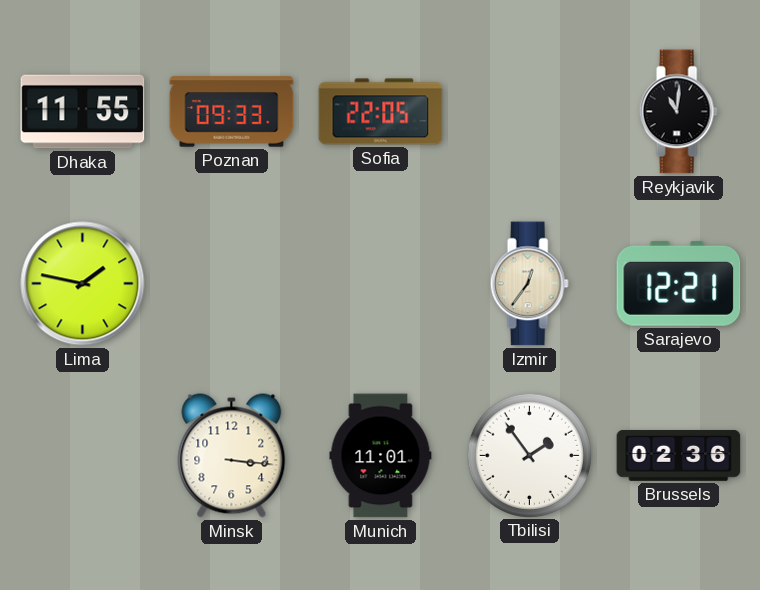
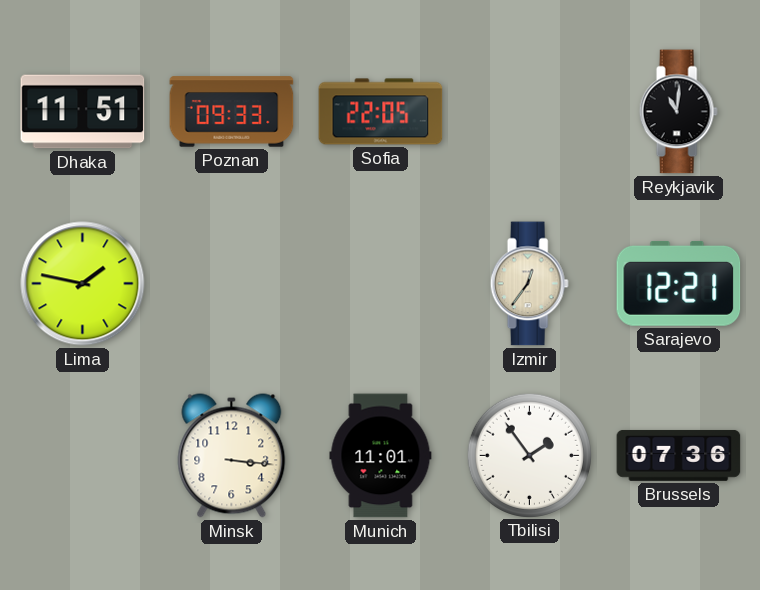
Dhaka: 11:55 -> 11:51
Brussels: 02:36 -> 07:36
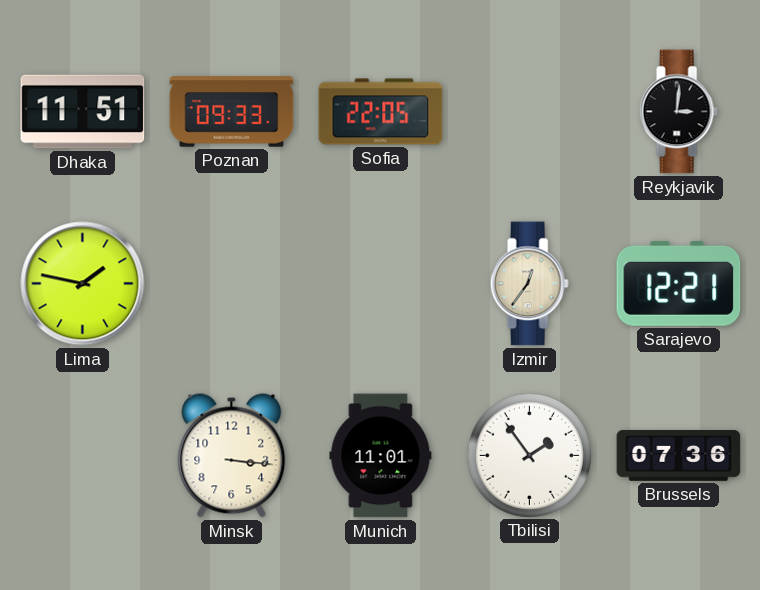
Reykjavik: 11:01 -> 3:01
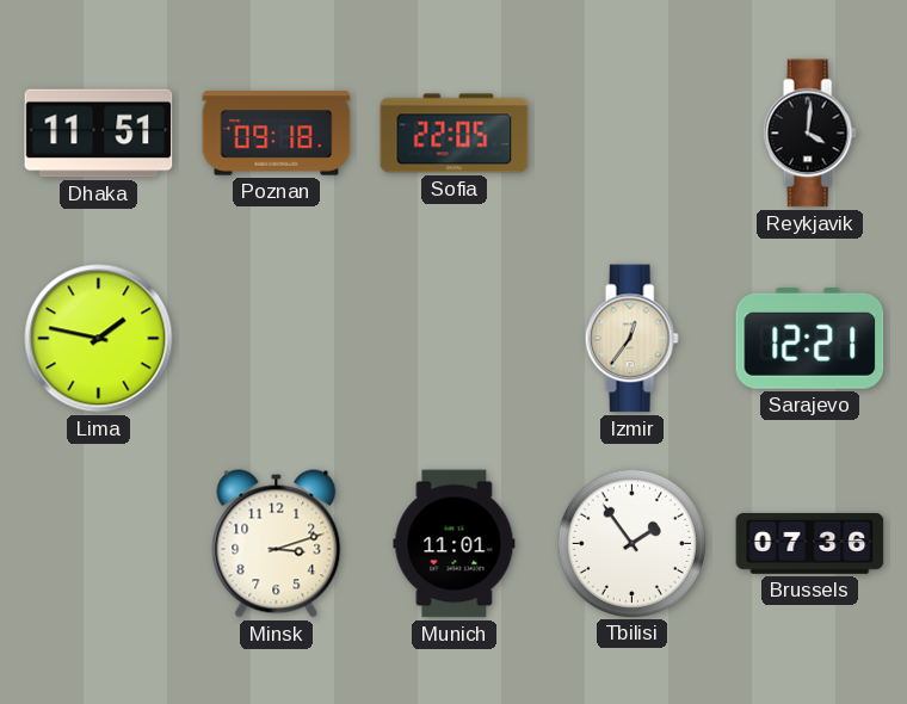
Poznan: 09:33 -> 09:18
Reykjavik: 3:01 -> 4:01
Minsk: 3:16 -> 3:12
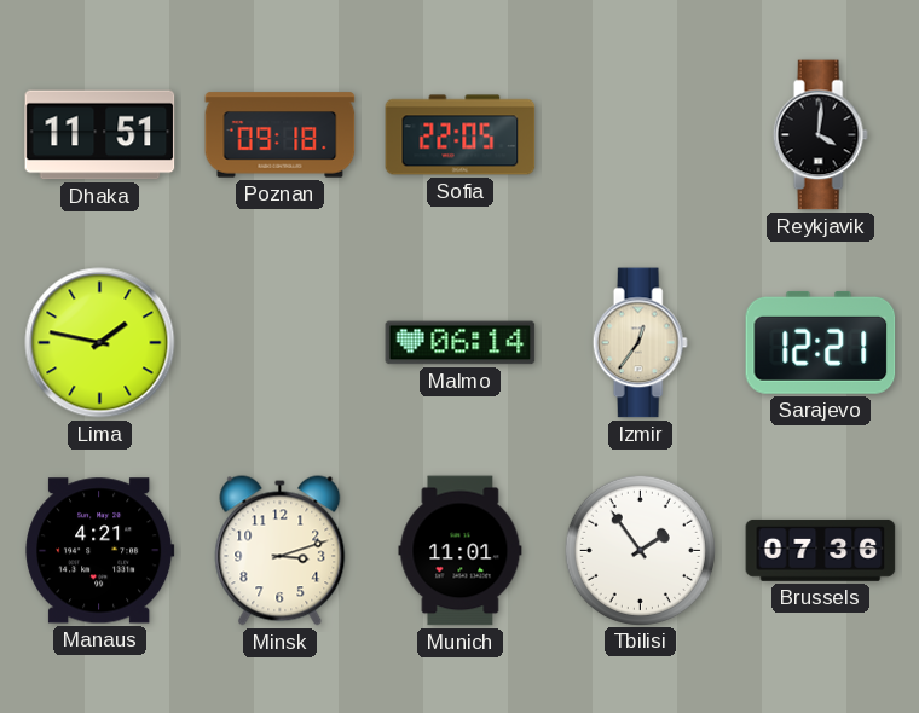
Malmo: none -> 06:14
Manaus: none -> 4:21
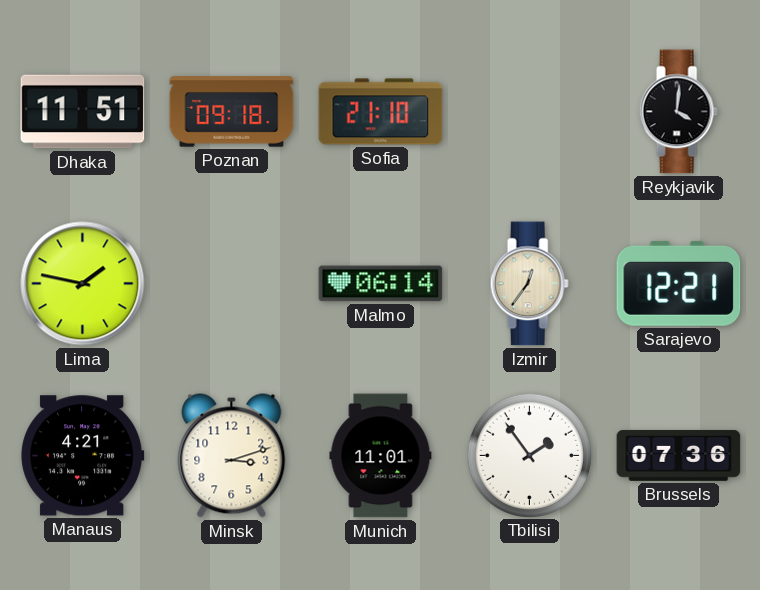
Sofia: 22:05 -> 21:10
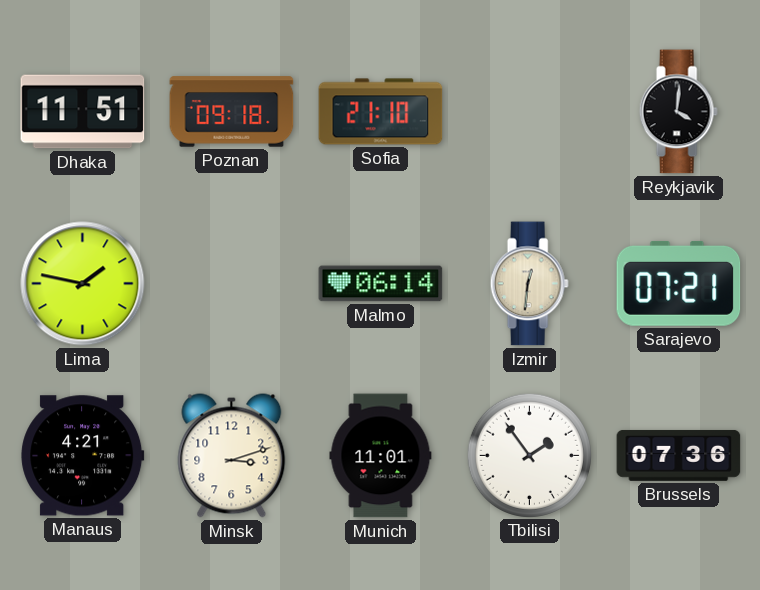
Izmir: 12:36 -> 12:31
Sarajevo: 12:21 -> 07:21
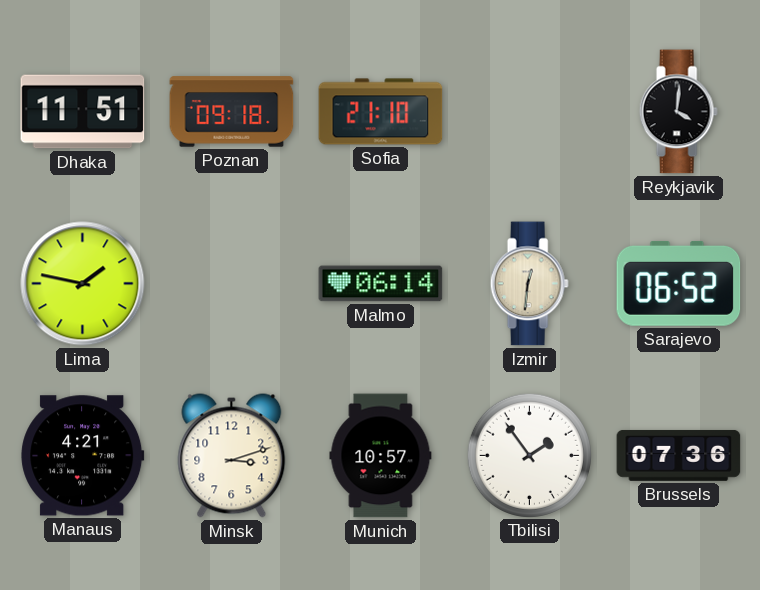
Sarajevo: 07:21 -> 06:52
Munich: 11:01 -> 10:57
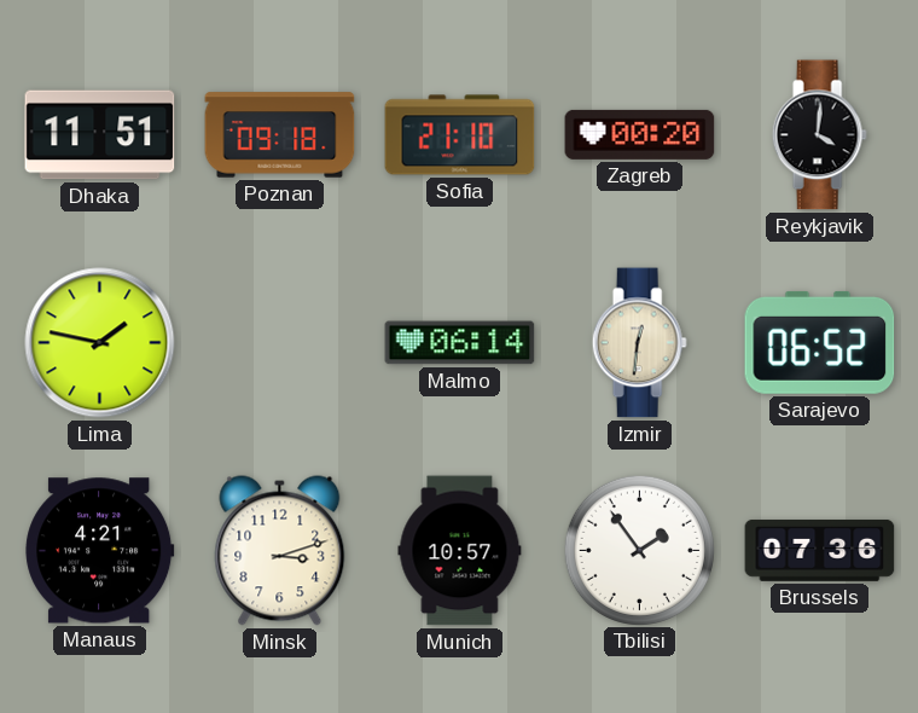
Zagreb: none -> 00:20
